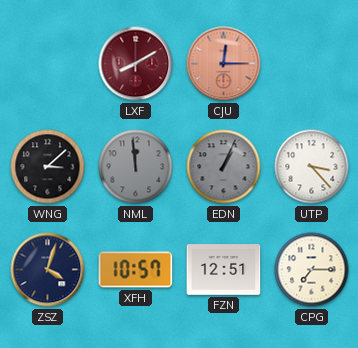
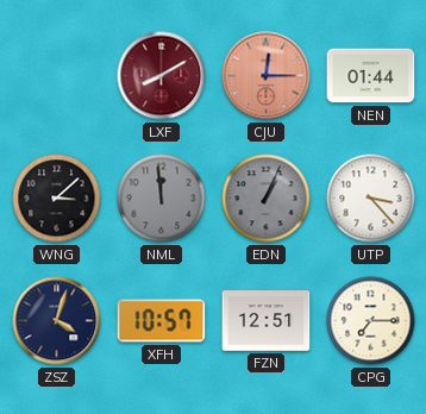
NEN: none -> 01:44
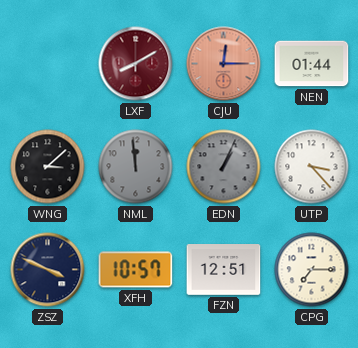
ZSZ: 4:03 -> 3:49
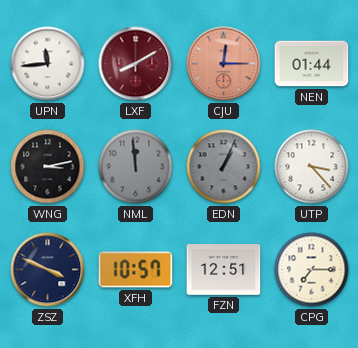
UPN: none -> 11:44
WNG: 3:08 -> 3:13
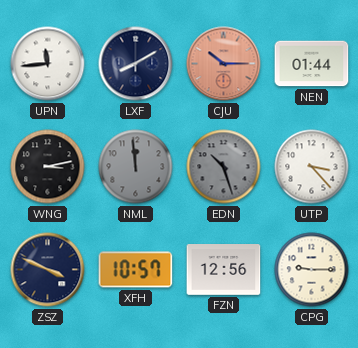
LXF dial: burgundy -> navy
CJU: 12:15 -> 10:15
EDN: 1:04 -> 10:27
FZN: 12:51 -> 12:56
CPG: 7:15 -> 9:15
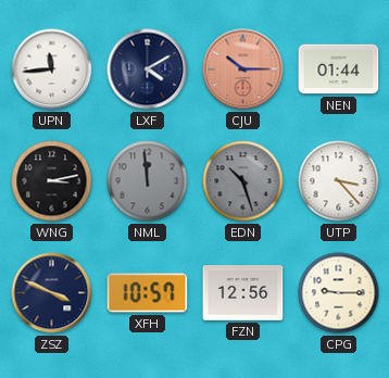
LXF: 8:10 -> 4:10
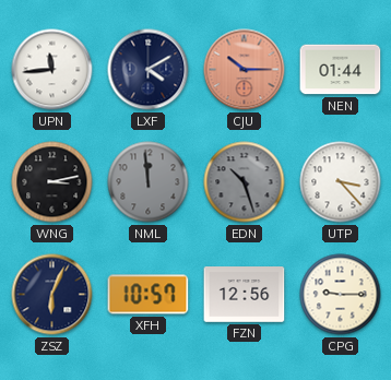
ZSZ: 3:49 -> 6:04
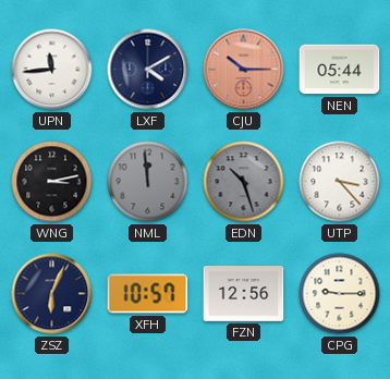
NEN: 01:44 -> 05:44
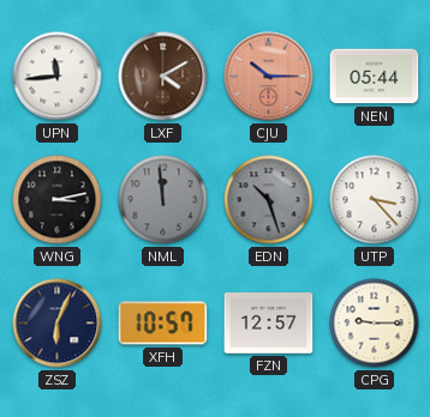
LXF dial: navy -> brown
FZN: 12:56 -> 12:57
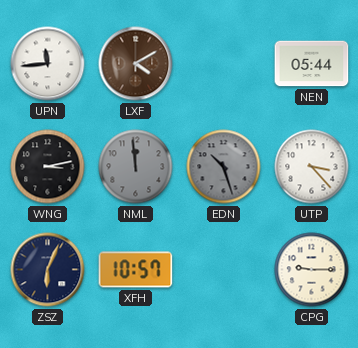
CJU: 10:15 -> none
FZN: 12:57 -> none
